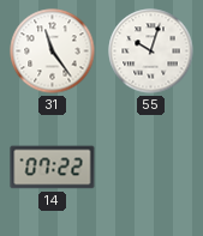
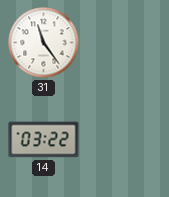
55: 10:03 -> none
14: 07:22 -> 03:22
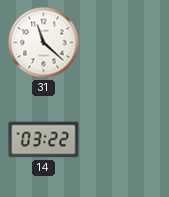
31: 11:24 -> 11:22
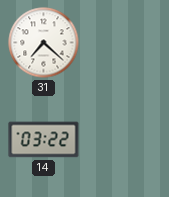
31: 11:22 -> 7:22
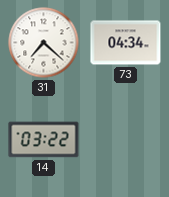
73: none -> 04:34
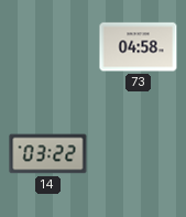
31: 7:22 -> none
73: 04:34 -> 04:58
